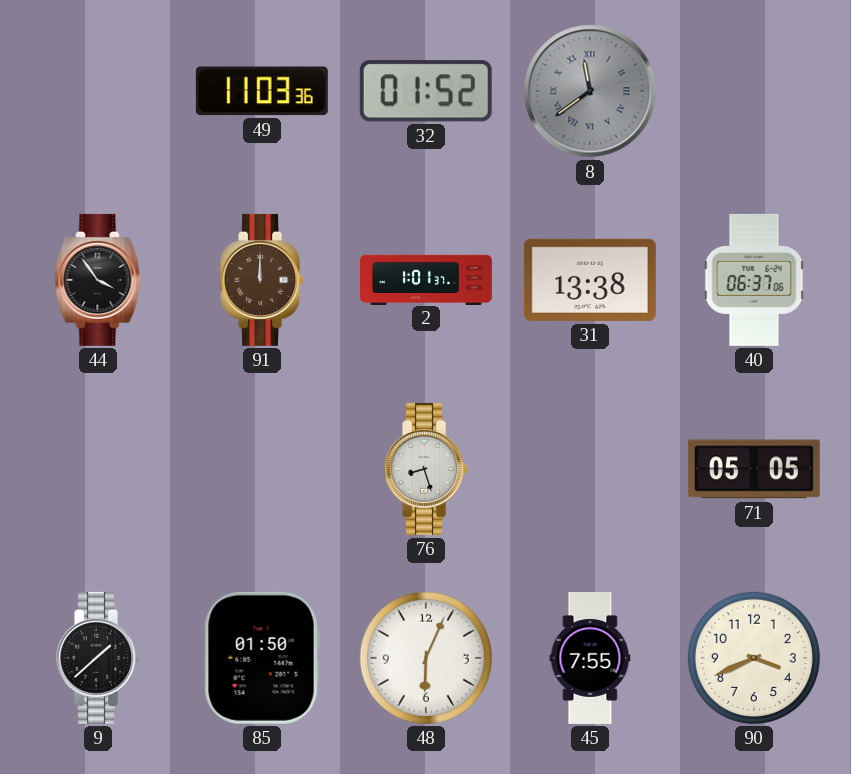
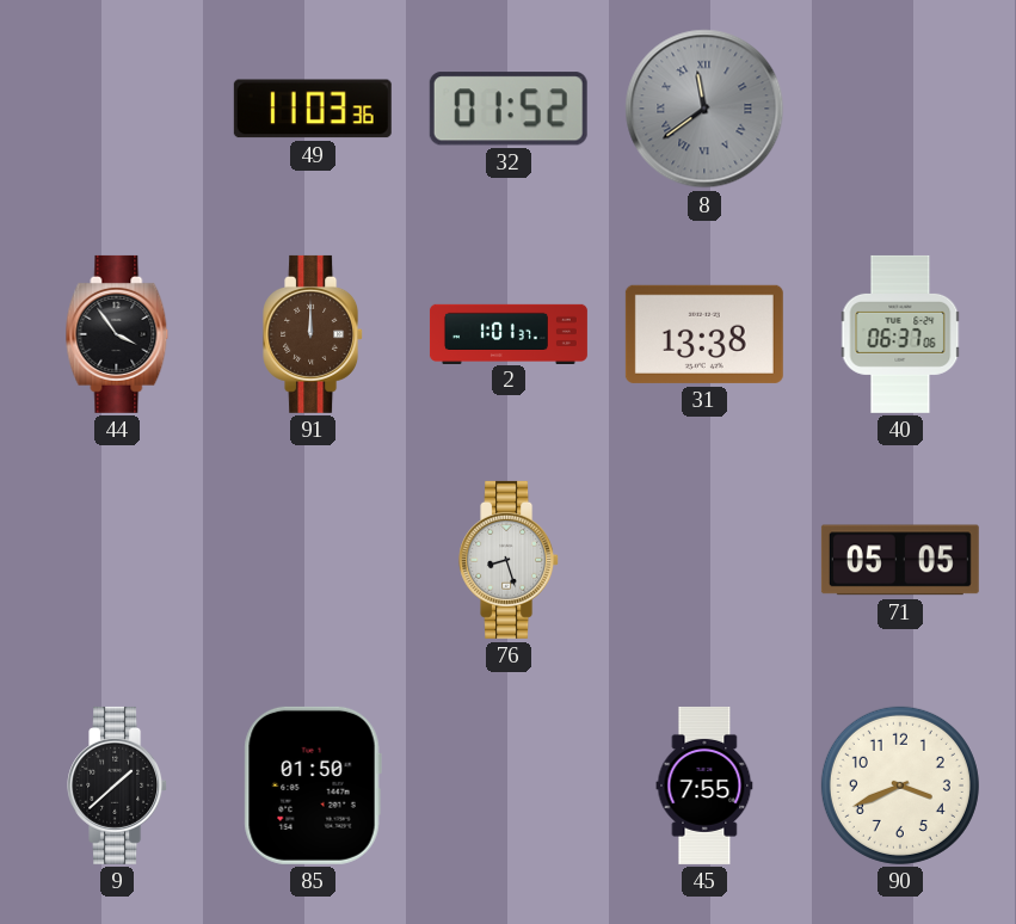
48: 6:04 -> none
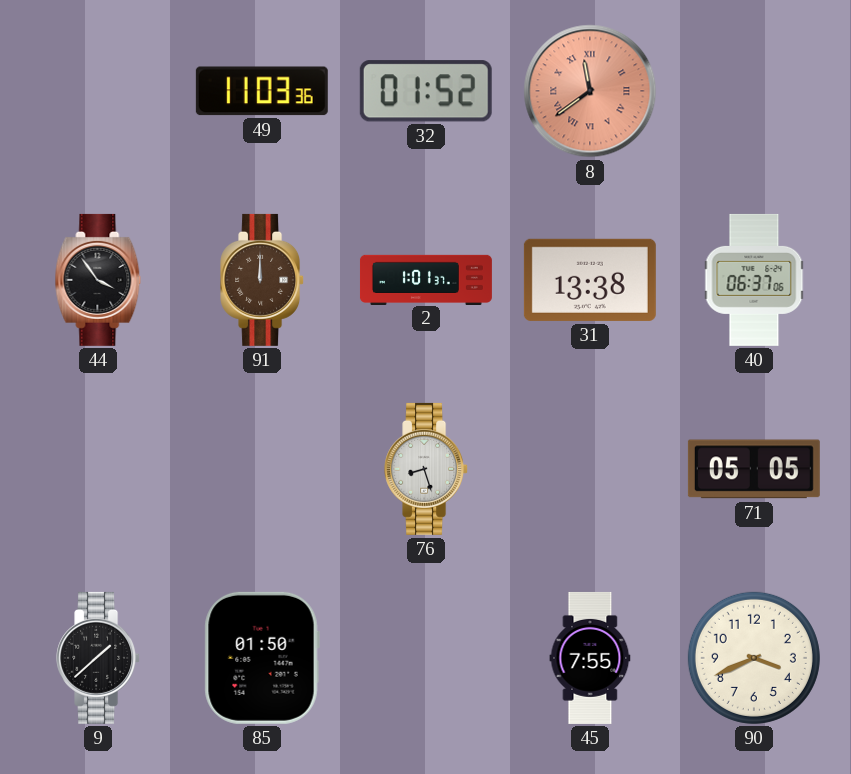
8 dial: grey -> salmon
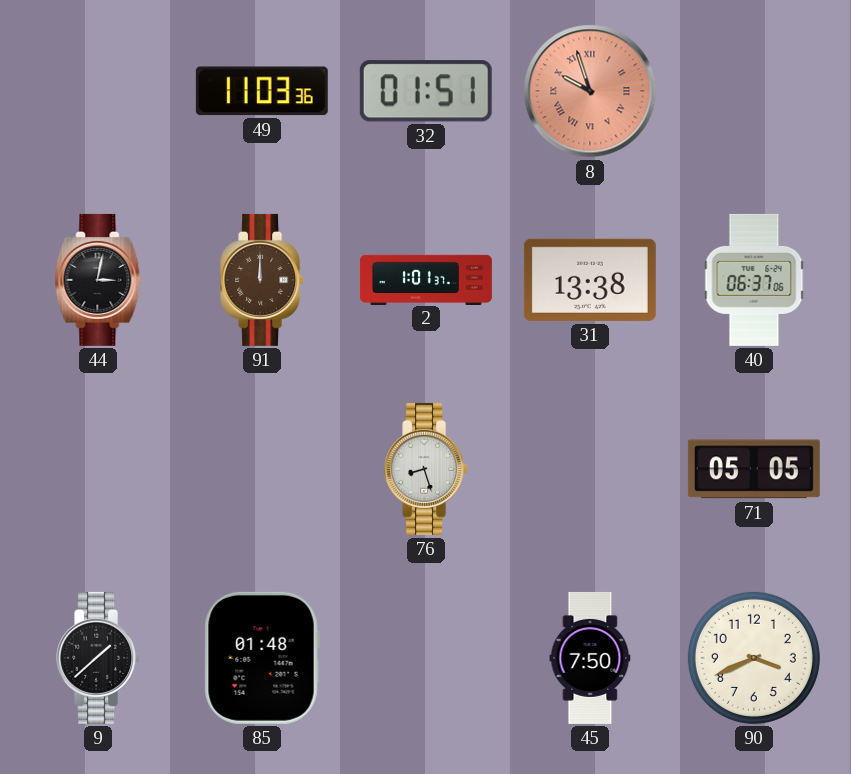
32: 01:52 -> 01:51
8: 11:39 -> 9:57
44: 3:54 -> 3:02
85: 01:50 -> 01:48
45: 7:55 -> 7:50
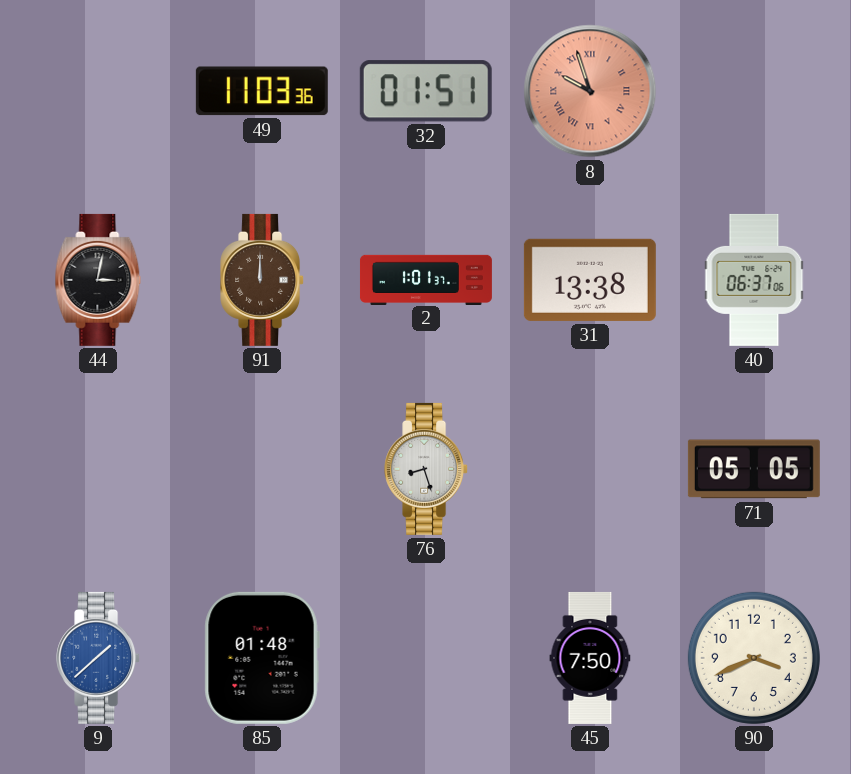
9 dial: black -> blue
